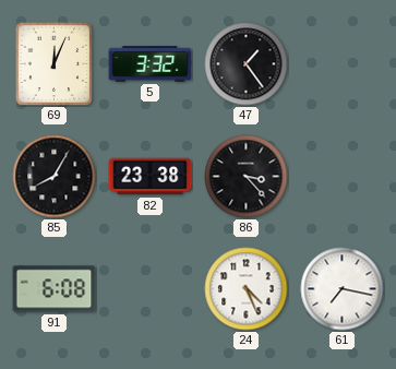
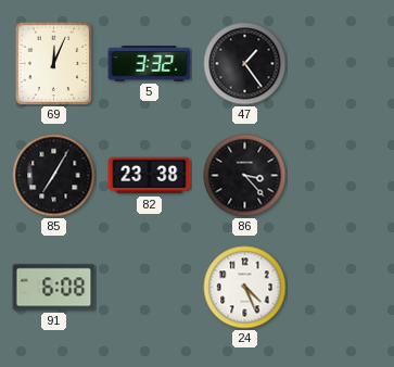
85: 8:05 -> 7:05
61: 7:17 -> none
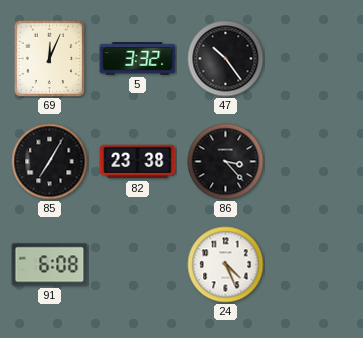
47: 1:24 -> 10:24
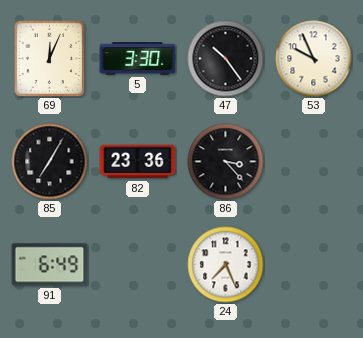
5: 3:32 -> 3:30
53: none -> 9:56
82: 23:38 -> 23:36
91: 6:08 -> 6:49
24: 4:26 -> 7:26
